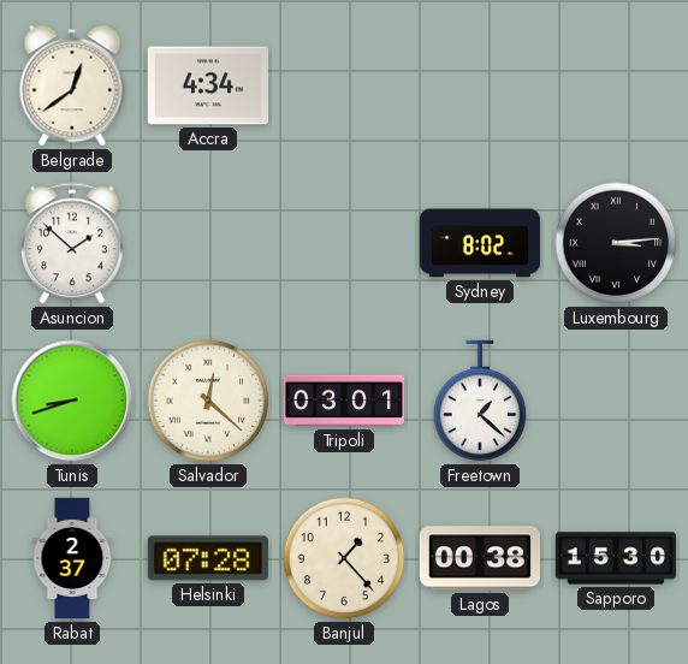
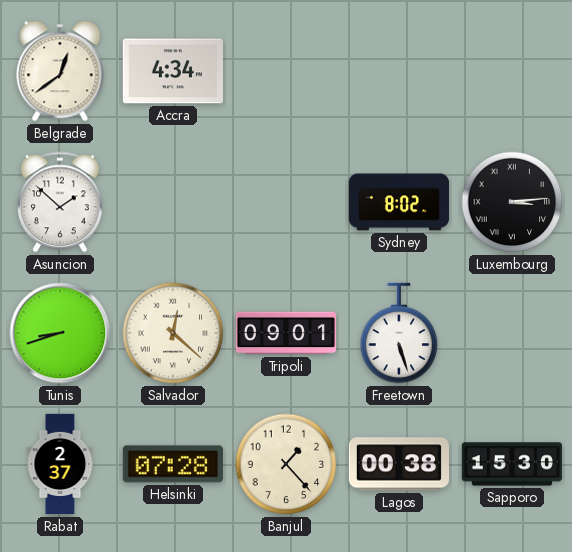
Tripoli: 03:01 -> 09:01
Freetown: 1:22 -> 5:27
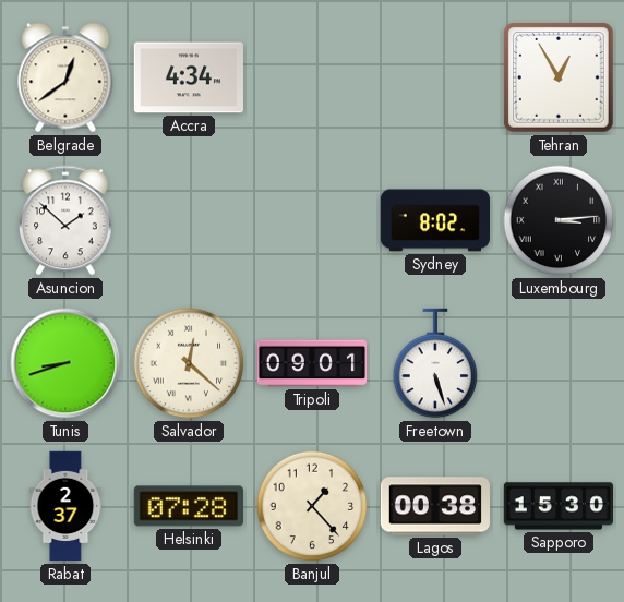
Tehran: none -> 12:55
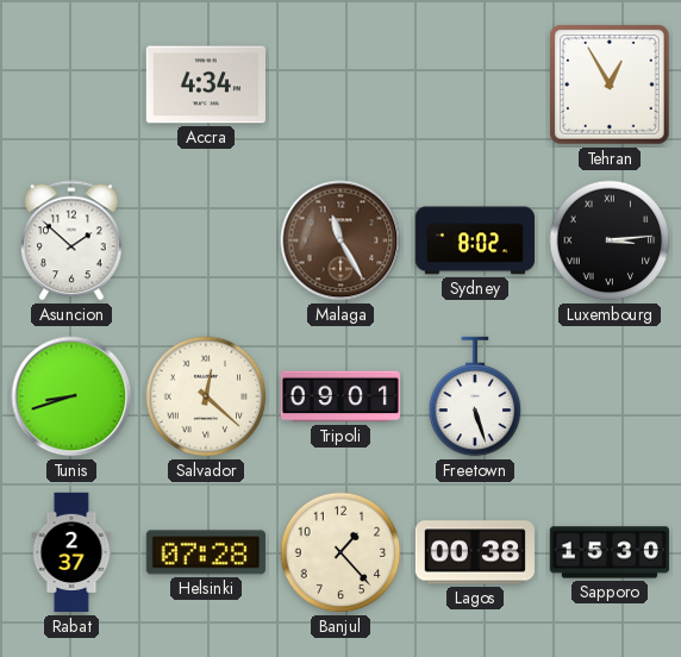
Belgrade: 12:39 -> none
Malaga: none -> 11:25
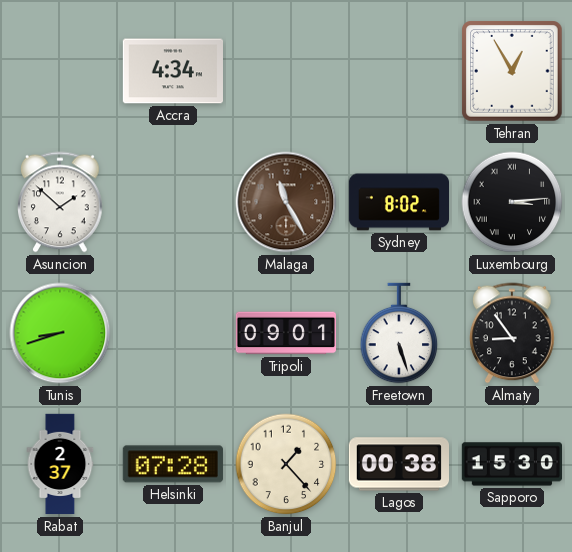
Salvador: 12:22 -> none
Almaty: none -> 8:54
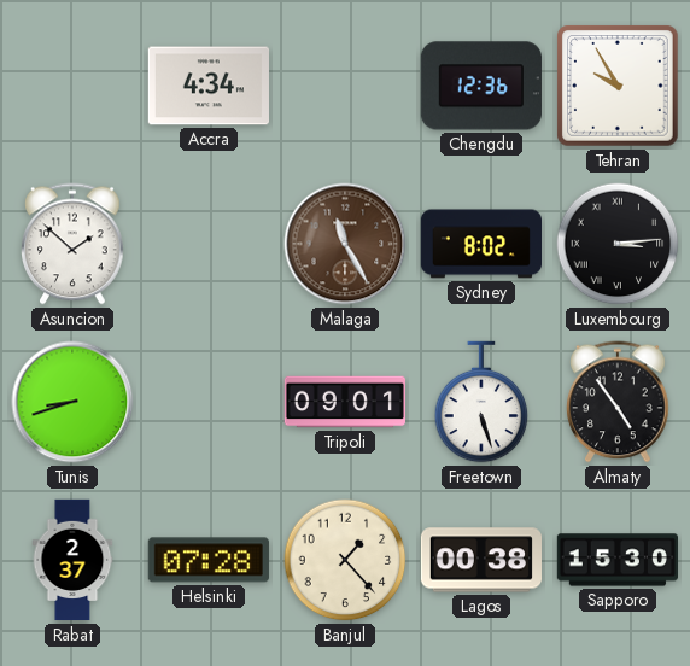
Chengdu: none -> 12:36
Tehran: 12:55 -> 9:55
Almaty: 8:54 -> 4:54
